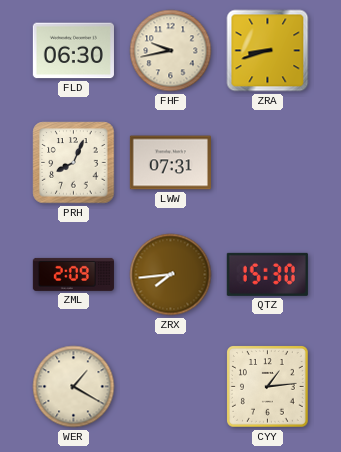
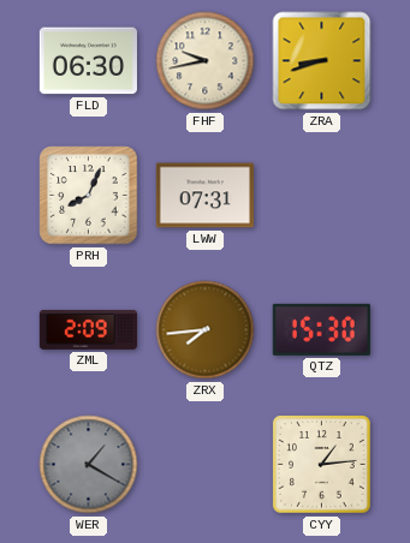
WER dial: cream -> grey
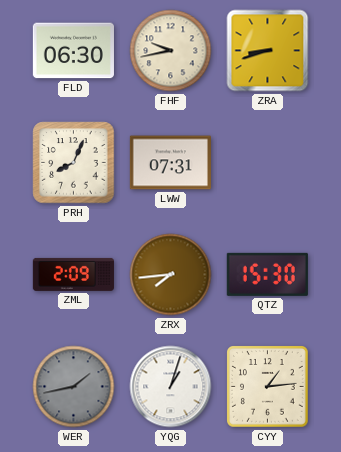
WER: 1:20 -> 1:43
YQG: none -> 1:03
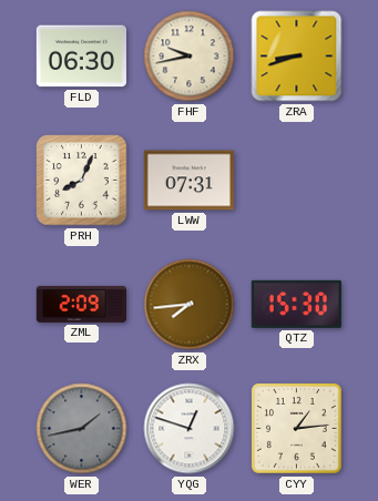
YQG: 1:03 -> 12:48
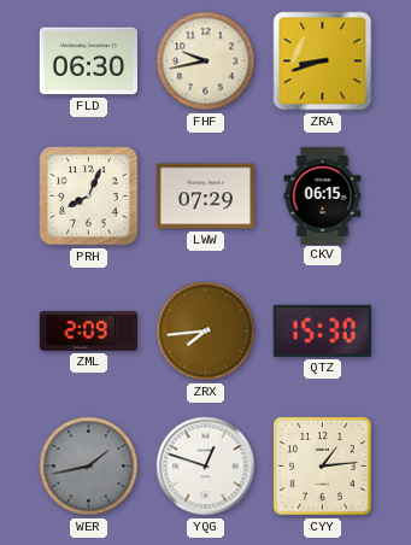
LWW: 07:31 -> 07:29
CKV: none -> 06:15
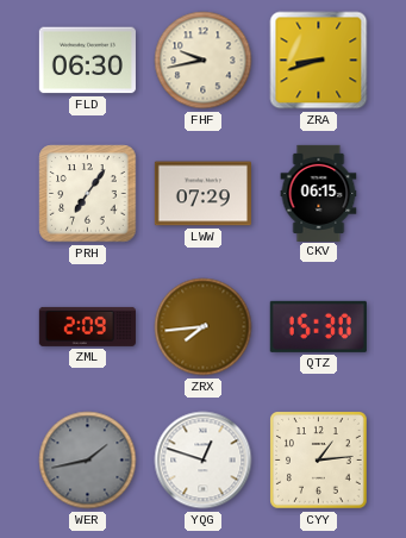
PRH: 8:04 -> 7:06
